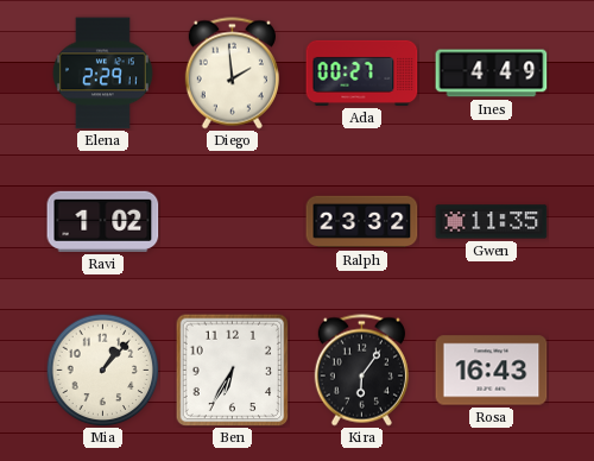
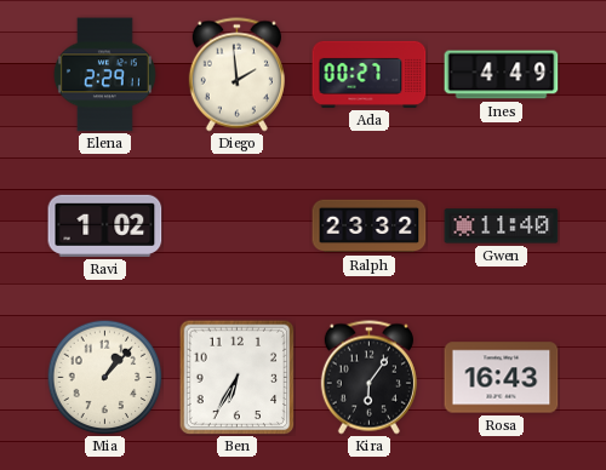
Gwen: 11:35 -> 11:40
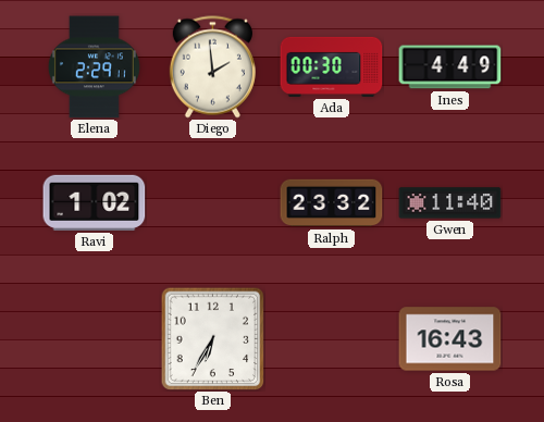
Ada: 00:27 -> 00:30
Mia: 1:07 -> none
Kira: 6:06 -> none
